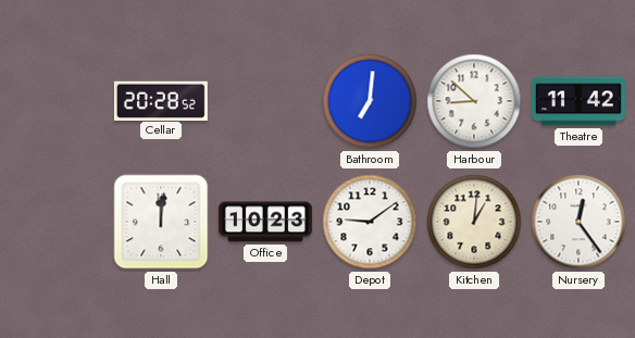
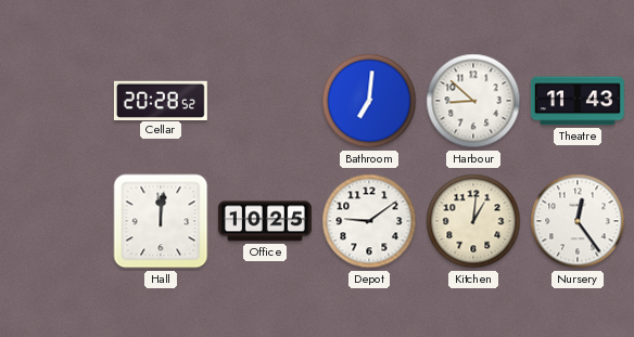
Theatre: 11:42 -> 11:43
Office: 10:23 -> 10:25
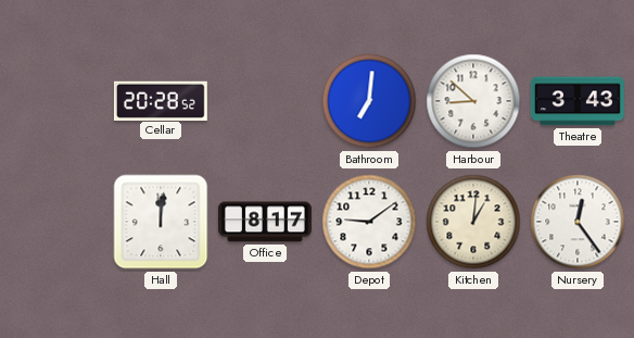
Theatre: 11:43 -> 3:43
Office: 10:25 -> 8:17
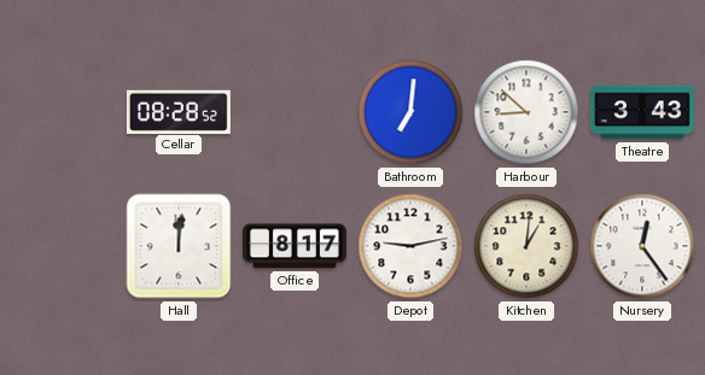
Cellar: 20:28 -> 08:28
Depot: 9:09 -> 9:13
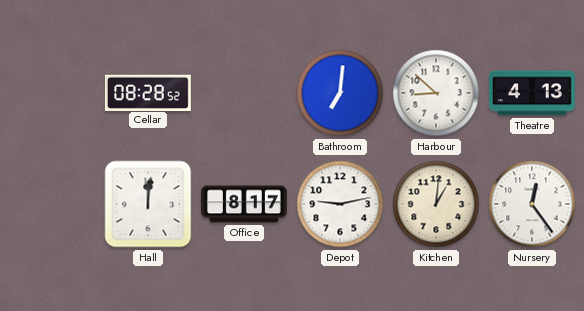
Theatre: 3:43 -> 4:13
